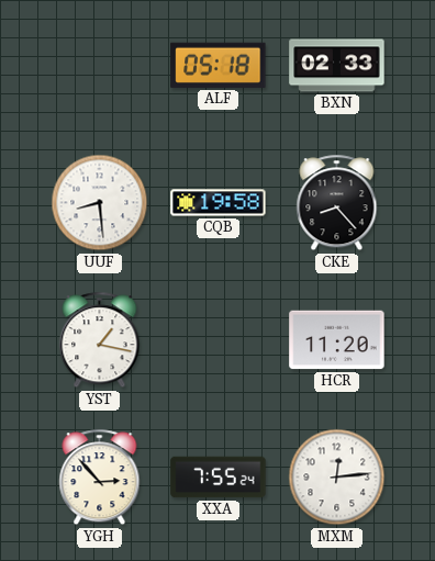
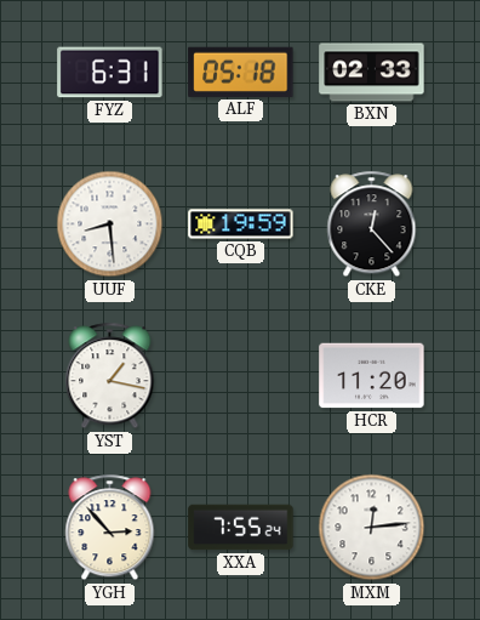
FYZ: none -> 6:31
CQB: 19:58 -> 19:59
CKE: 8:23 -> 12:23
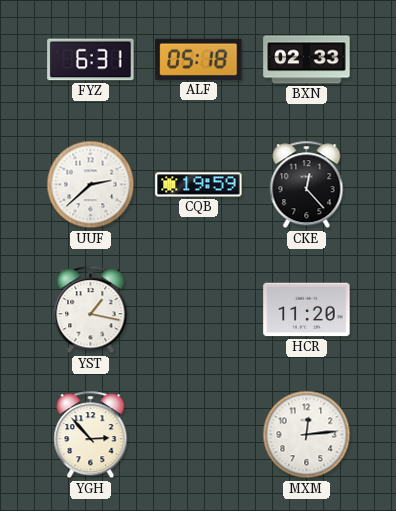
UUF: 8:29 -> 2:38
XXA: 7:55 -> none
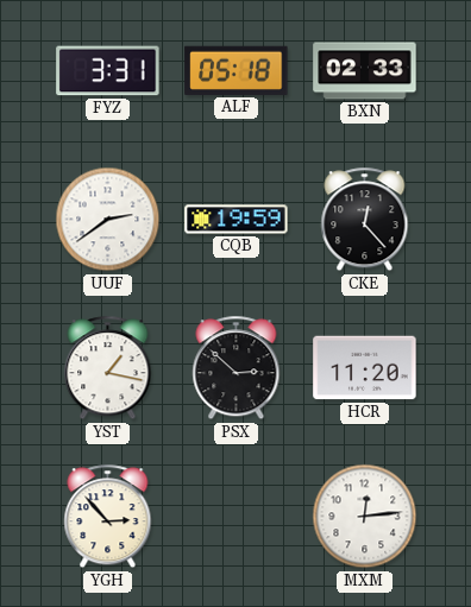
FYZ: 6:31 -> 3:31
UUF: 2:38 -> 2:39
PSX: none -> 2:52
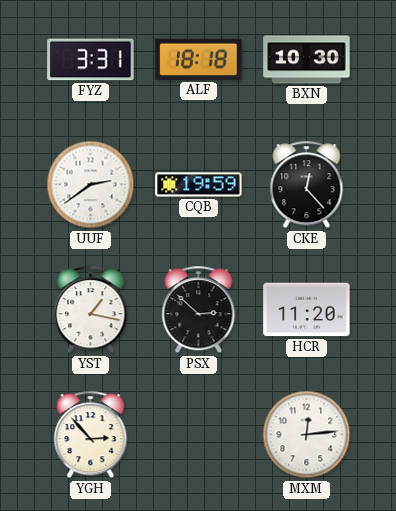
ALF: 05:18 -> 18:18
BXN: 02:33 -> 10:30
